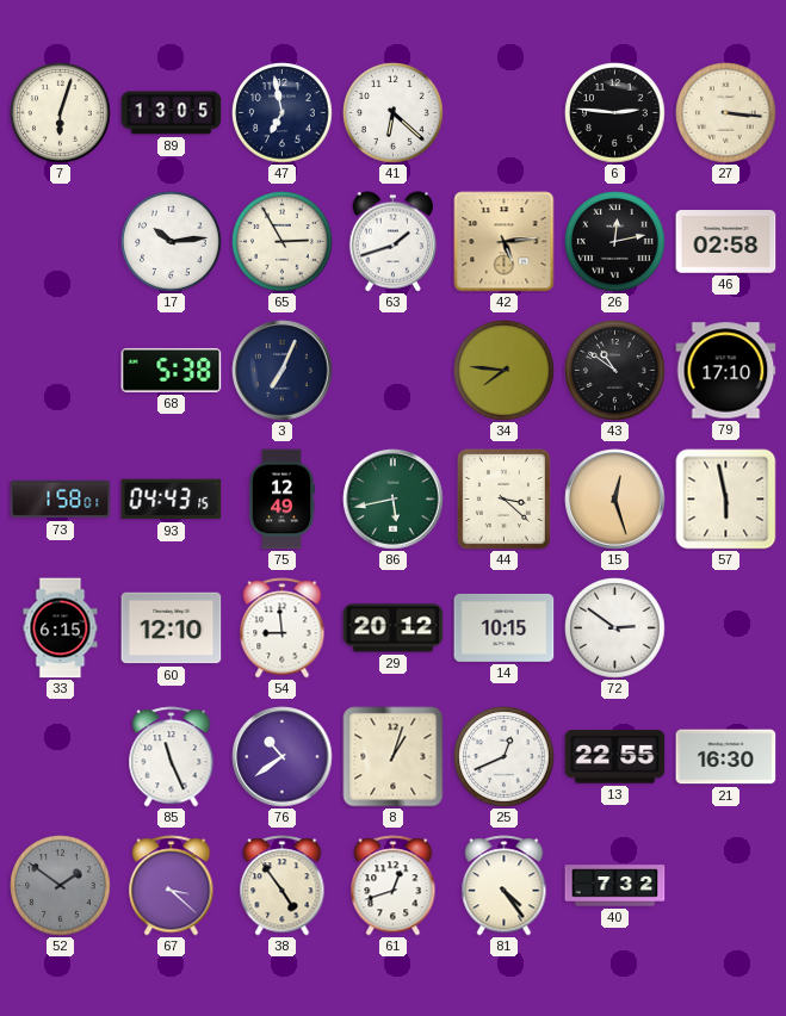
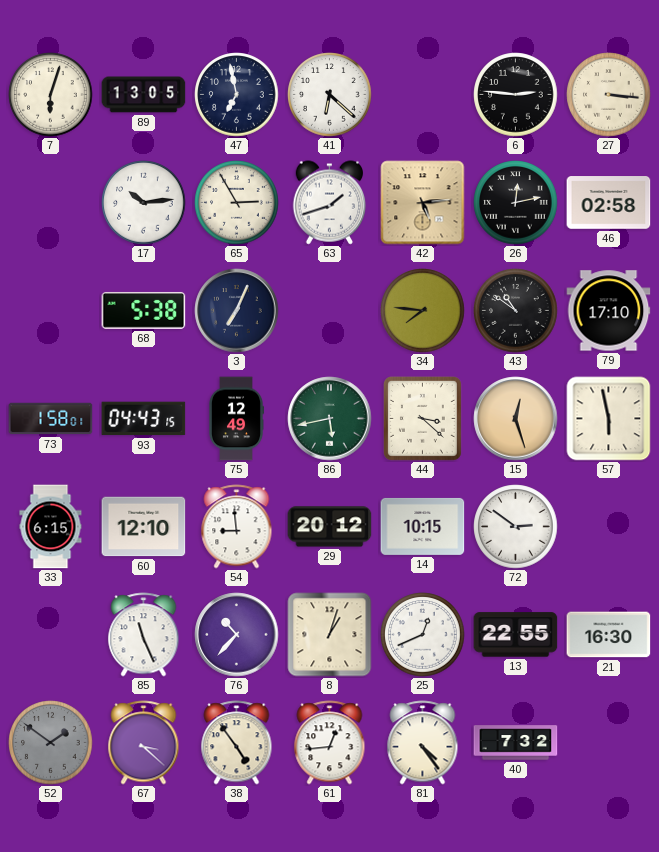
76: 10:39 -> 10:37
61: 12:42 -> 12:44
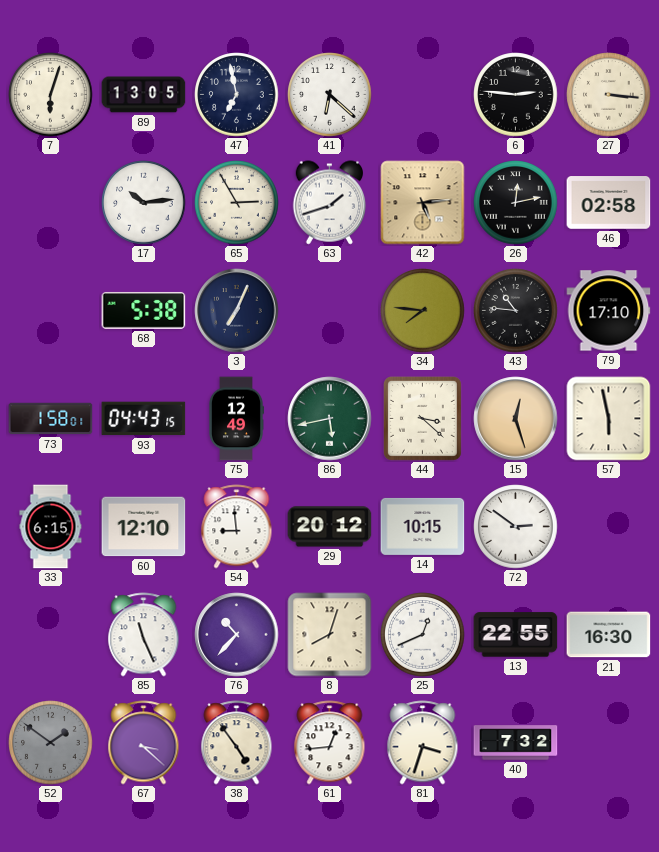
43: 10:51 -> 10:46
8: 1:03 -> 8:03
81: 4:24 -> 3:33
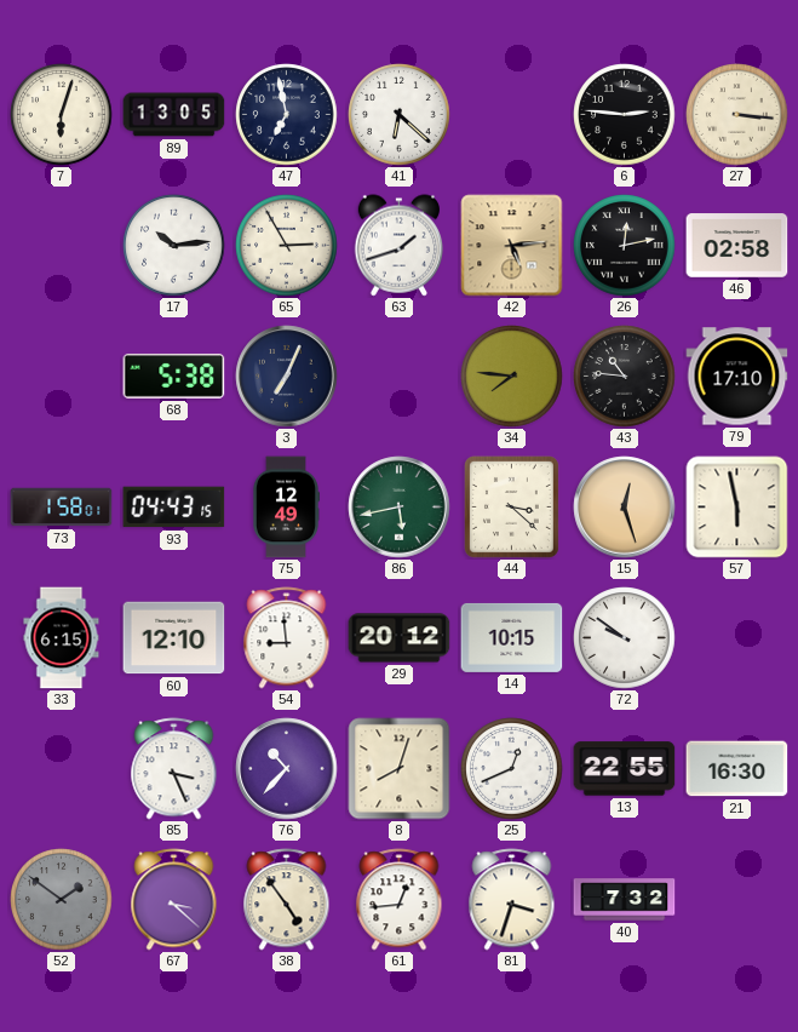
72: 2:51 -> 9:51
85: 11:26 -> 3:26
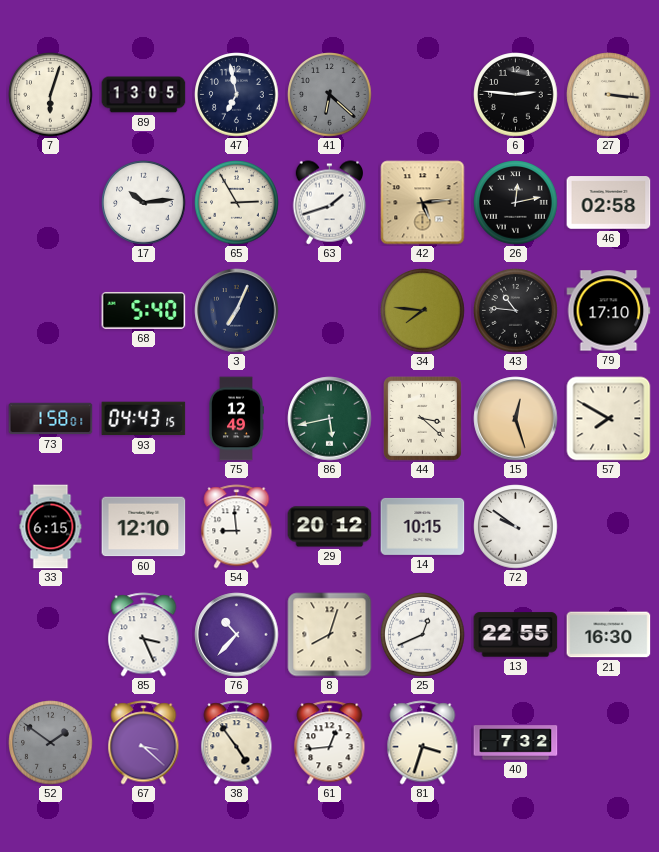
41 dial: white -> grey
68: 5:38 -> 5:40
57: 5:58 -> 7:50
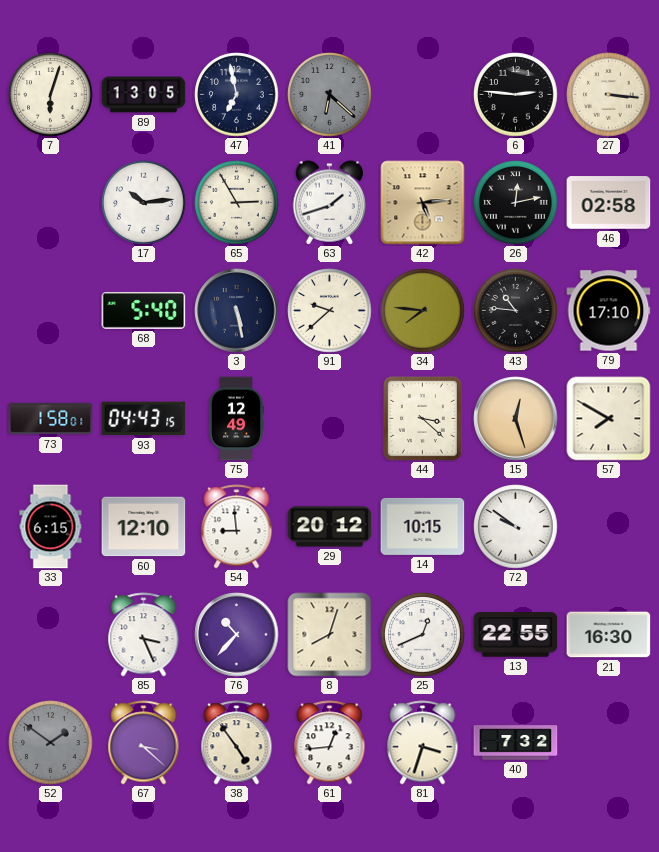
3: 7:04 -> 5:28
91: none -> 9:38
86: 5:43 -> none
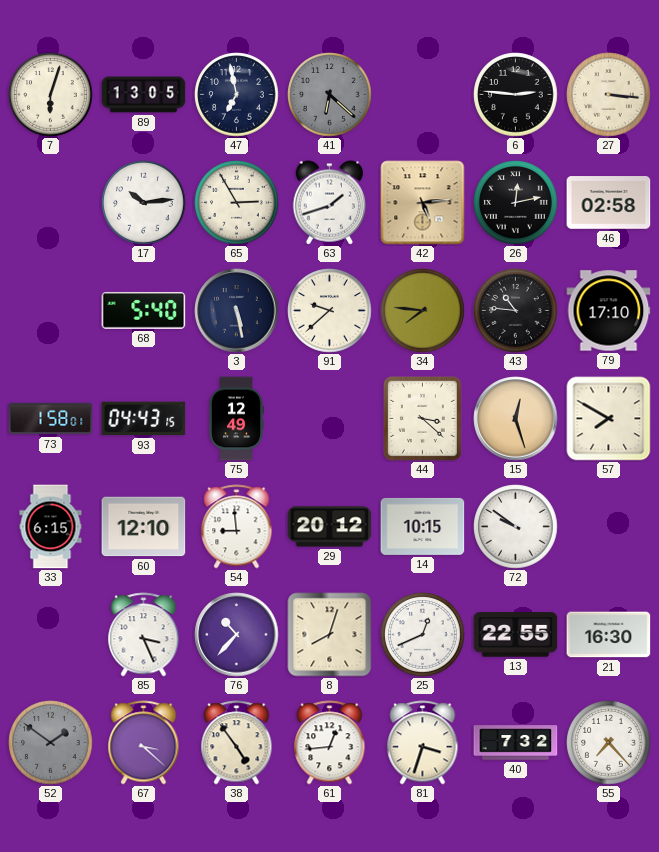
55: none -> 7:23
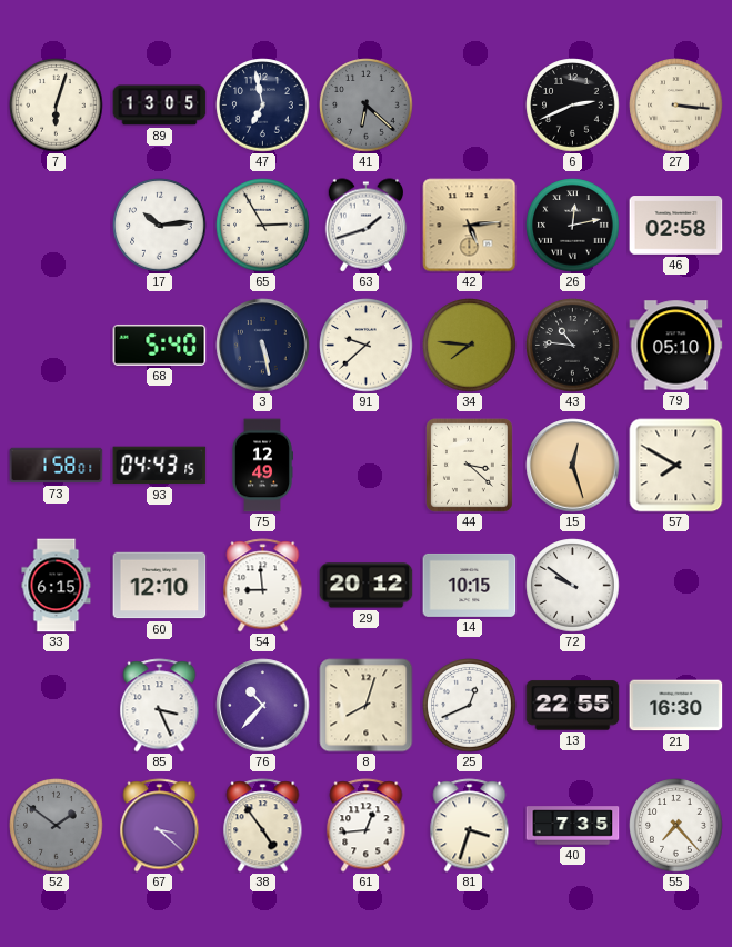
6: 2:46 -> 2:41
79: 17:10 -> 05:10
40: 7:32 -> 7:35
